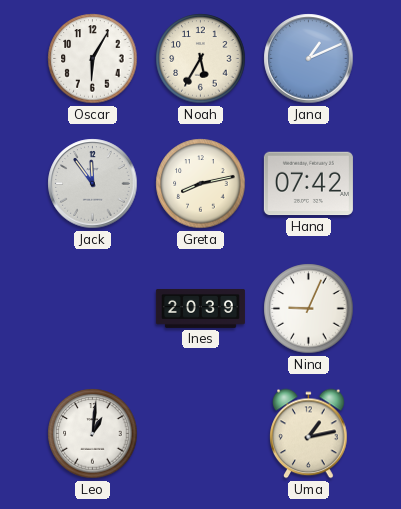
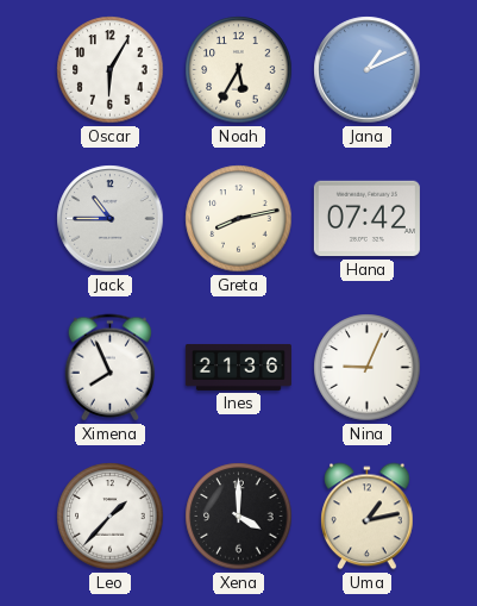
Jack: 11:54 -> 10:45
Ximena: none -> 7:56
Ines: 20:39 -> 21:36
Leo: 1:01 -> 1:37
Xena: none -> 4:00
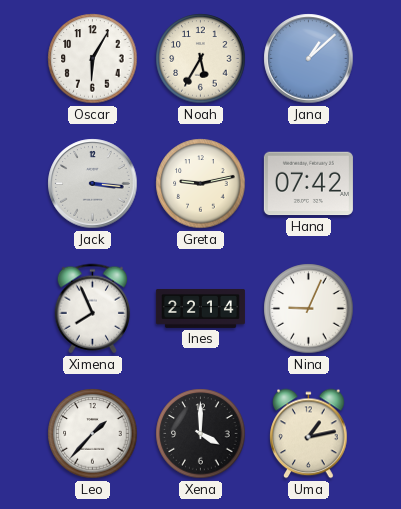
Jana: 1:11 -> 1:08
Jack: 10:45 -> 3:16
Greta: 8:13 -> 9:13
Ines: 21:36 -> 22:14
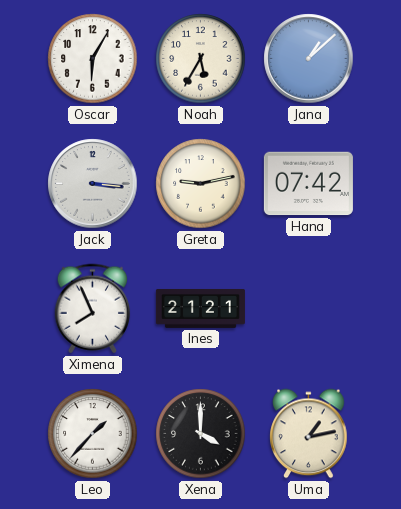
Ines: 22:14 -> 21:21
Nina: 9:04 -> none
